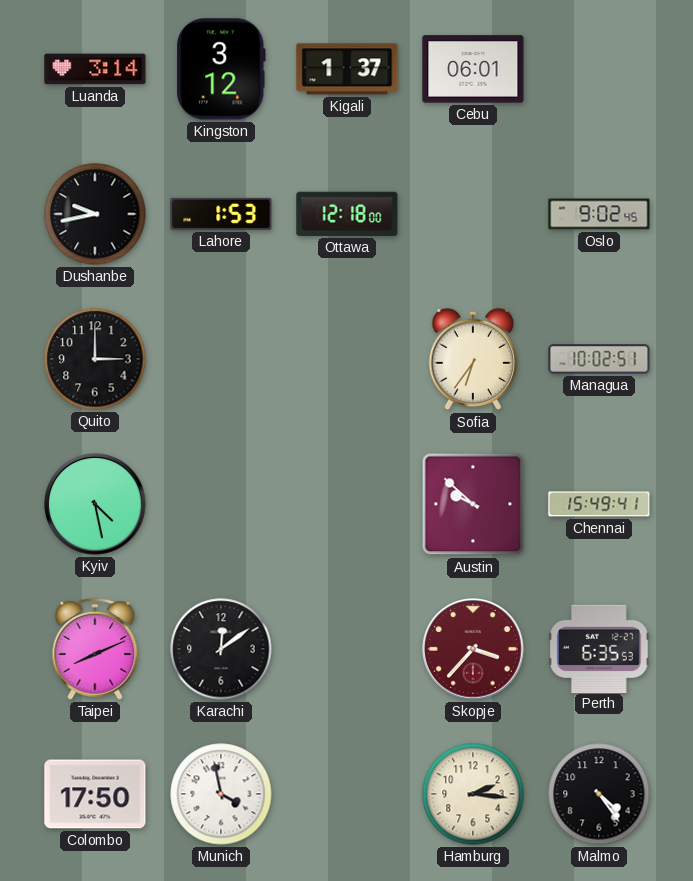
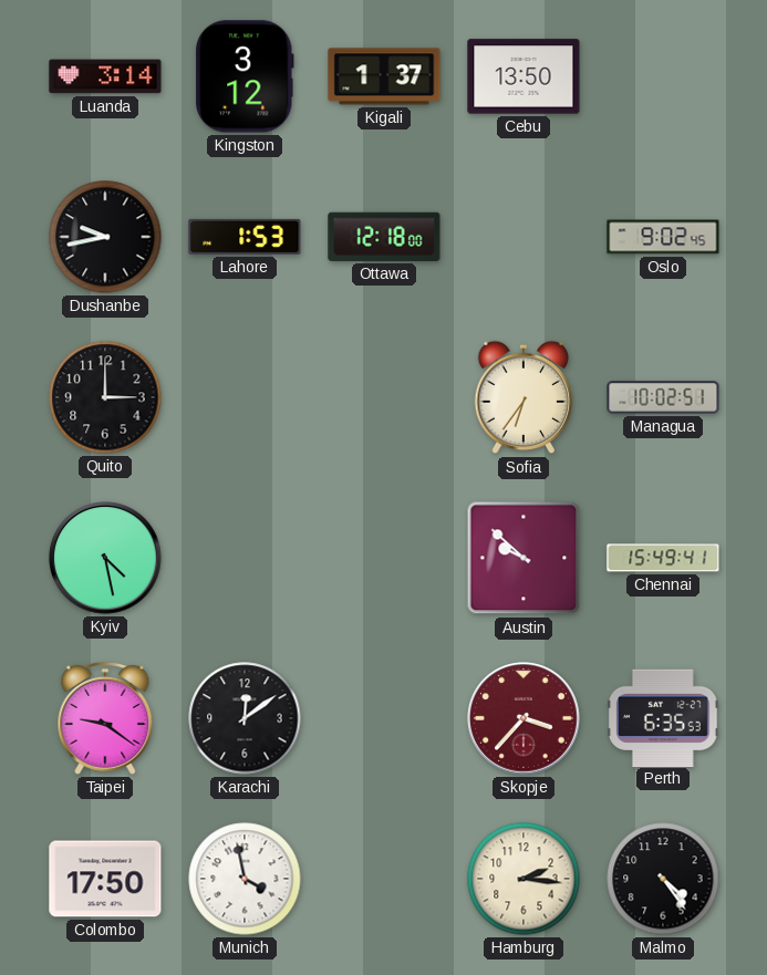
Cebu: 06:01 -> 13:50
Taipei: 8:11 -> 9:21
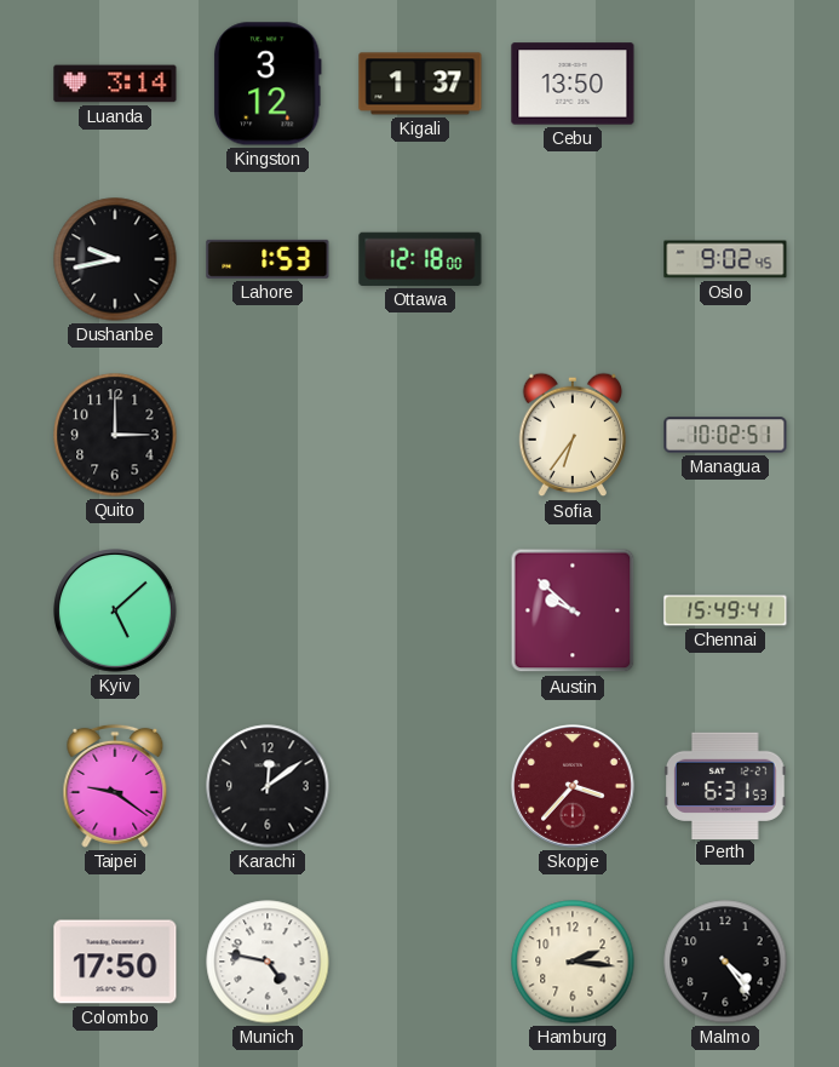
Kyiv: 4:28 -> 5:08
Perth: 6:35 -> 6:31
Munich: 3:58 -> 4:47
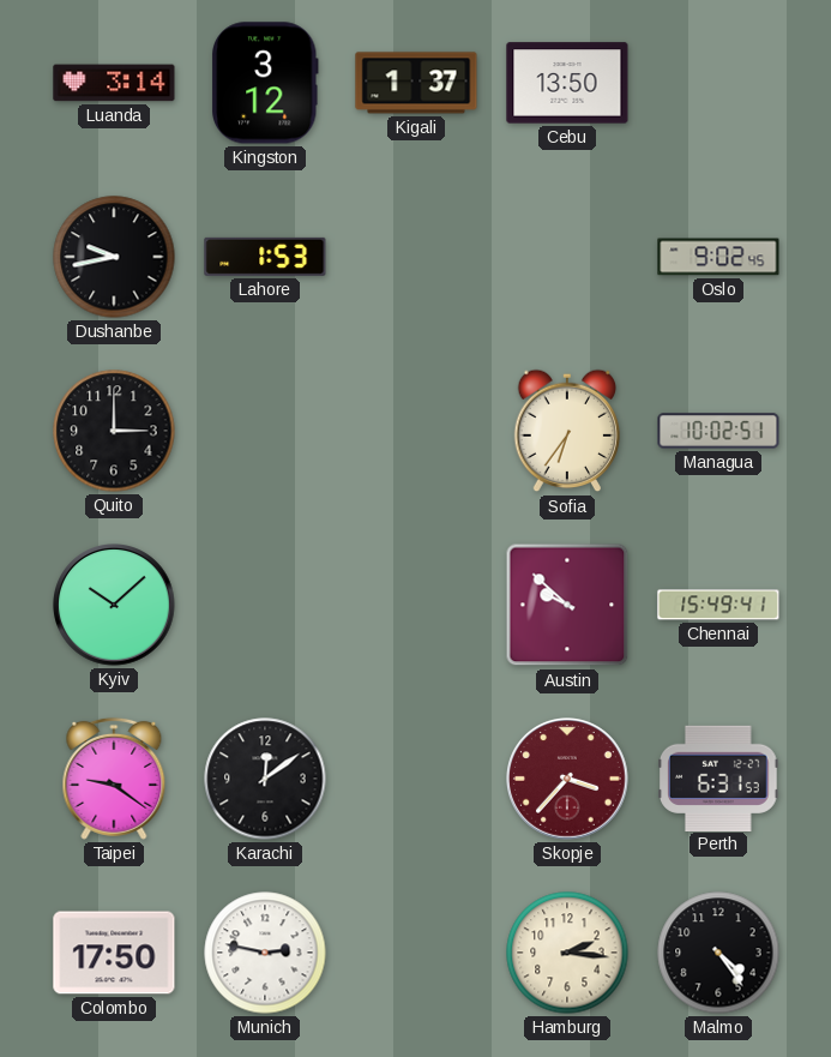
Ottawa: 12:18 -> none
Kyiv: 5:08 -> 10:08
Munich: 4:47 -> 2:47
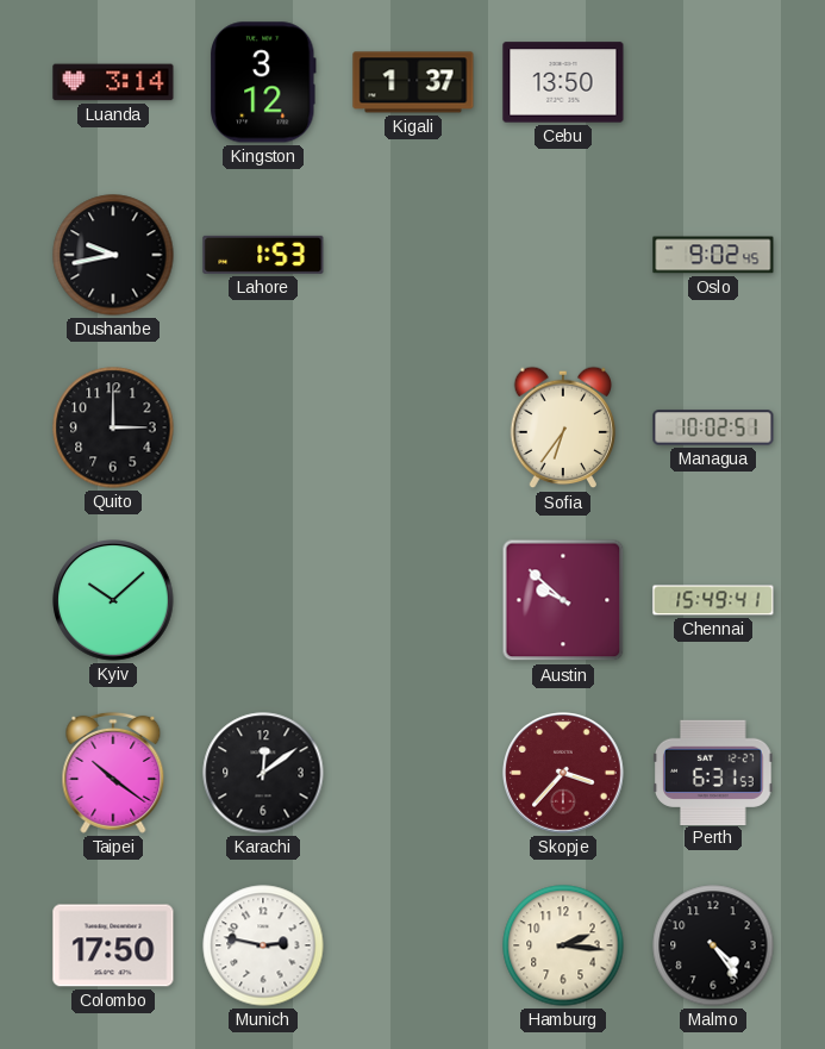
Taipei: 9:21 -> 10:21
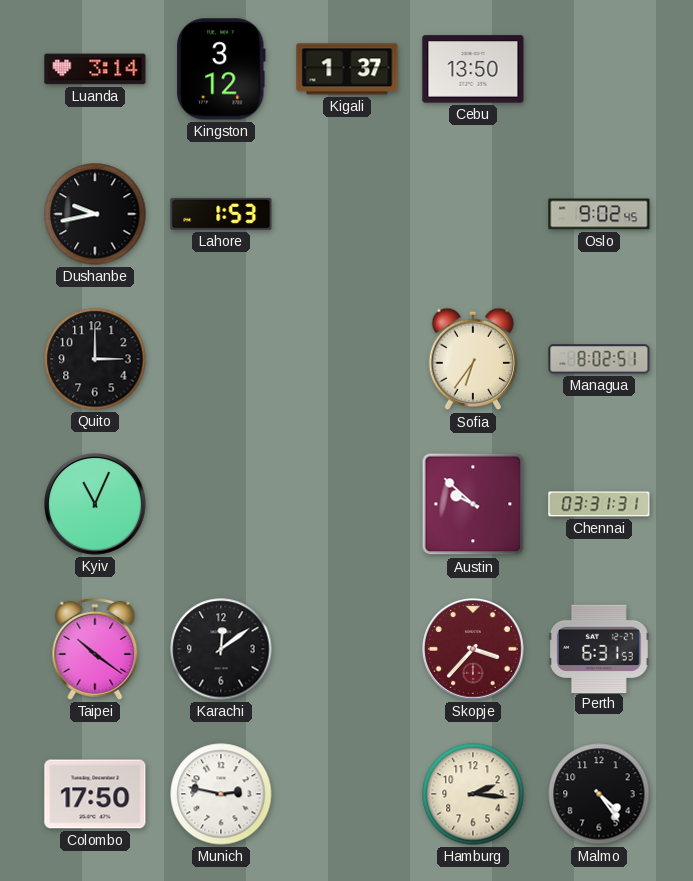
Managua: 10:02 -> 8:02
Kyiv: 10:08 -> 11:04
Chennai: 15:49 -> 03:31
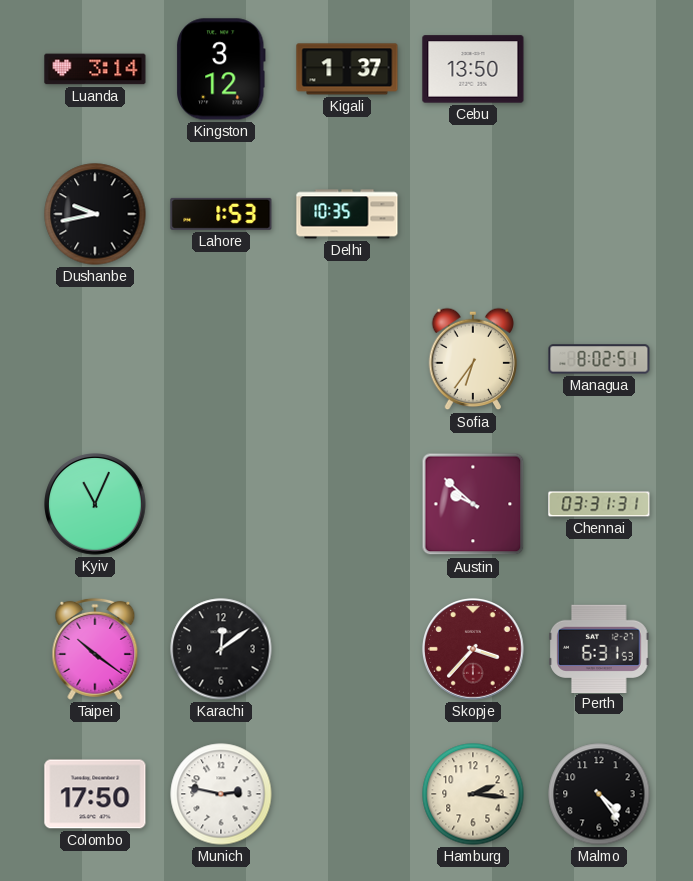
Delhi: none -> 10:35
Oslo: 9:02 -> none
Quito: 3:00 -> none
